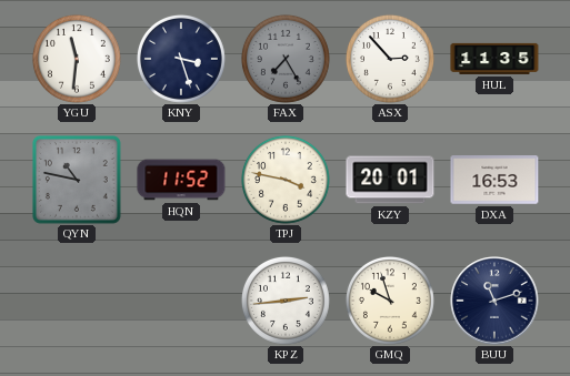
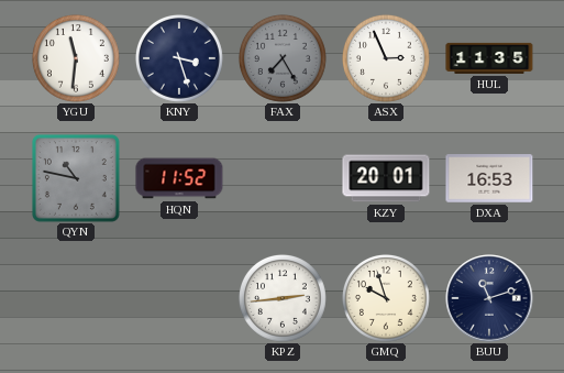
ASX: 2:53 -> 2:56
TPJ: 3:47 -> none
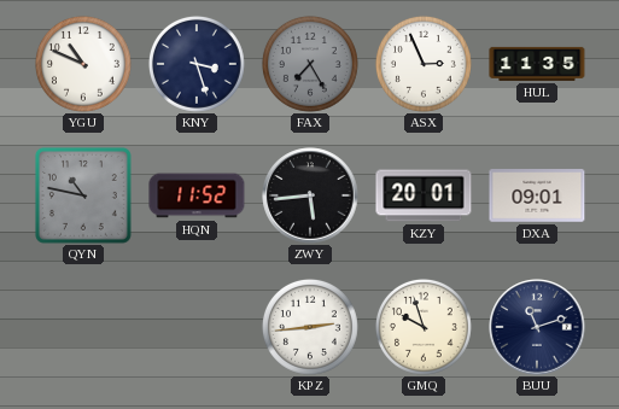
YGU: 11:31 -> 10:49
ZWY: none -> 5:44
DXA: 16:53 -> 09:01
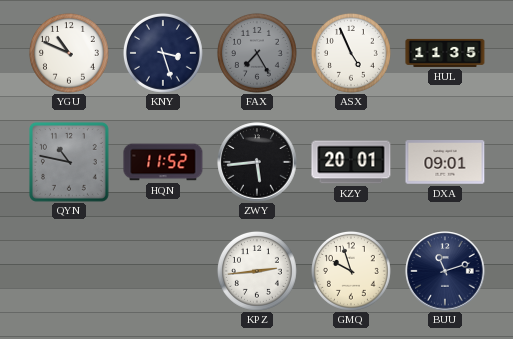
ASX: 2:56 -> 4:56
